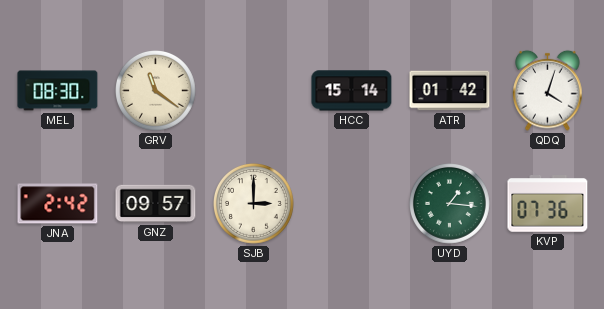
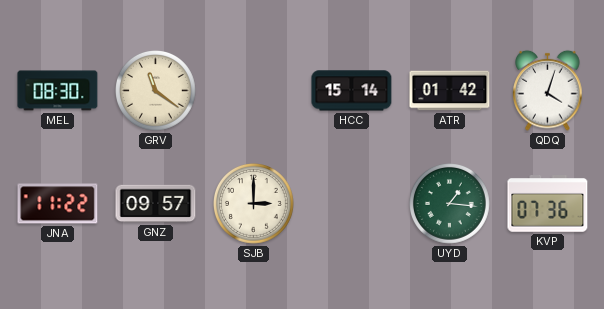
JNA: 2:42 -> 11:22
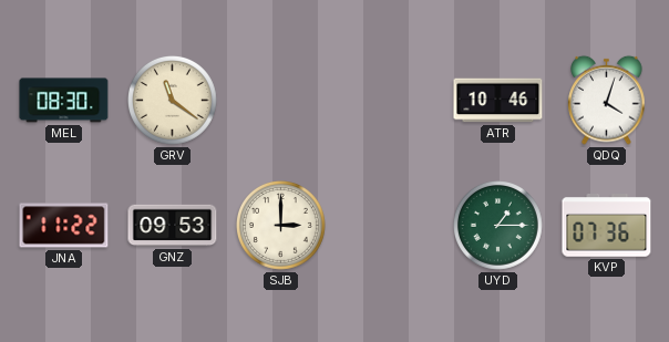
HCC: 15:14 -> none
ATR: 01:42 -> 10:46
GNZ: 09:57 -> 09:53
UYD: 1:16 -> 1:15
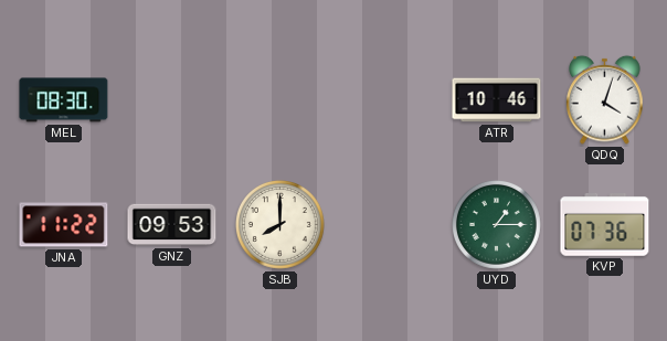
GRV: 11:21 -> none
SJB: 3:00 -> 8:00
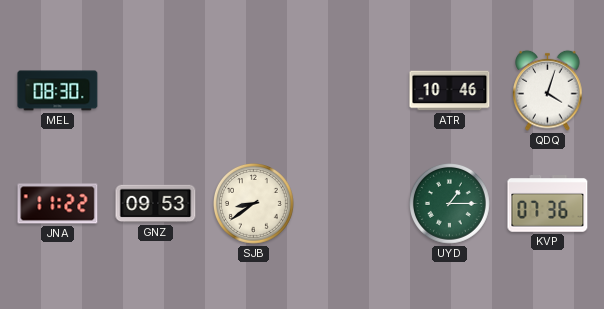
SJB: 8:00 -> 8:39
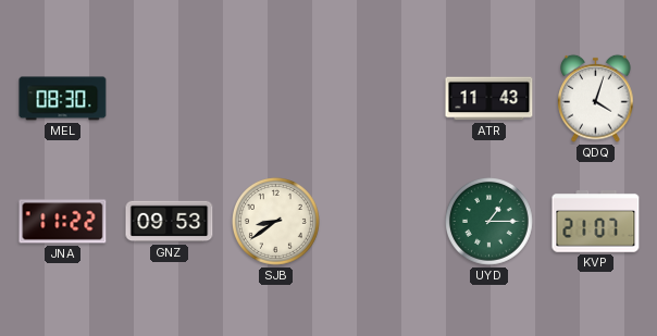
ATR: 10:46 -> 11:43
KVP: 07:36 -> 21:07
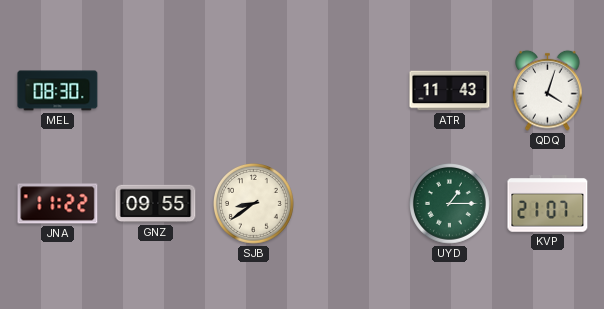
GNZ: 09:53 -> 09:55
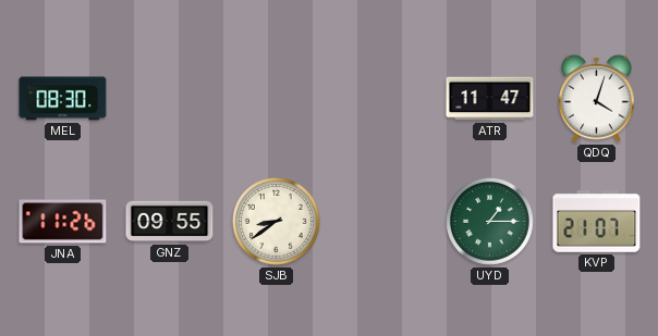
ATR: 11:43 -> 11:47
JNA: 11:22 -> 11:26
